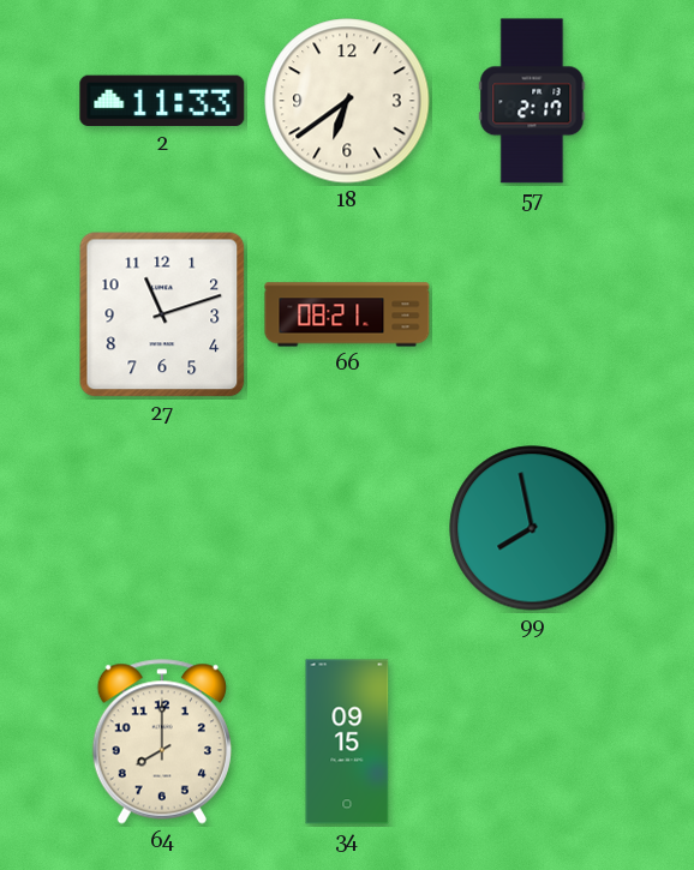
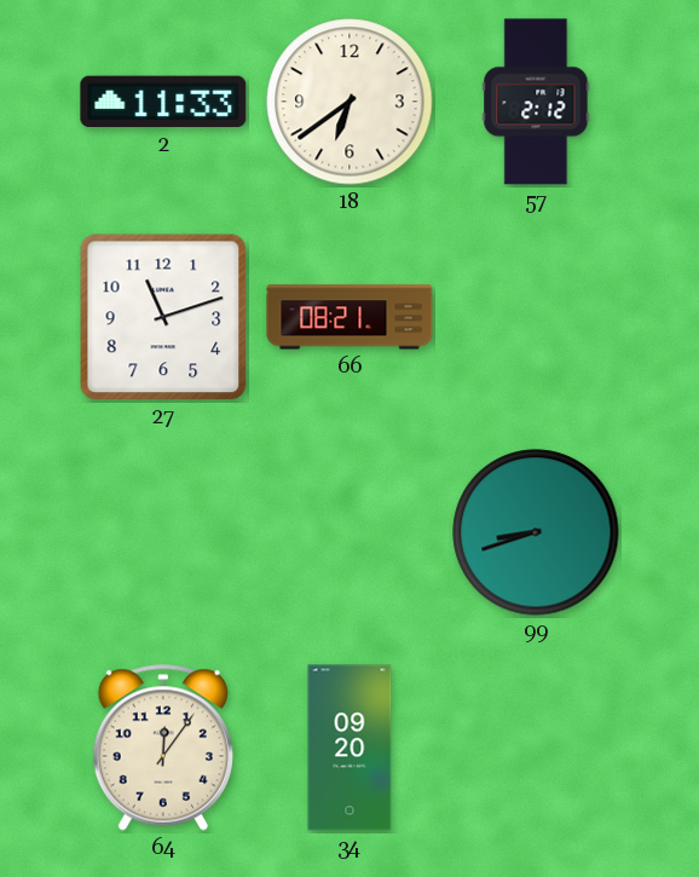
57: 2:17 -> 2:12
99: 7:58 -> 8:42
64: 8:00 -> 12:06
34: 09:15 -> 09:20
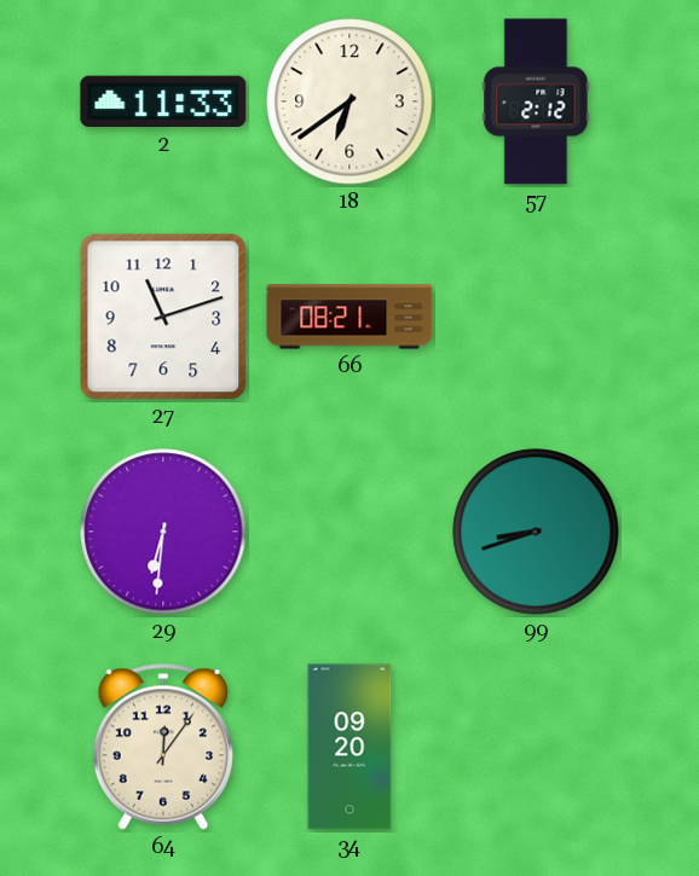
29: none -> 6:31
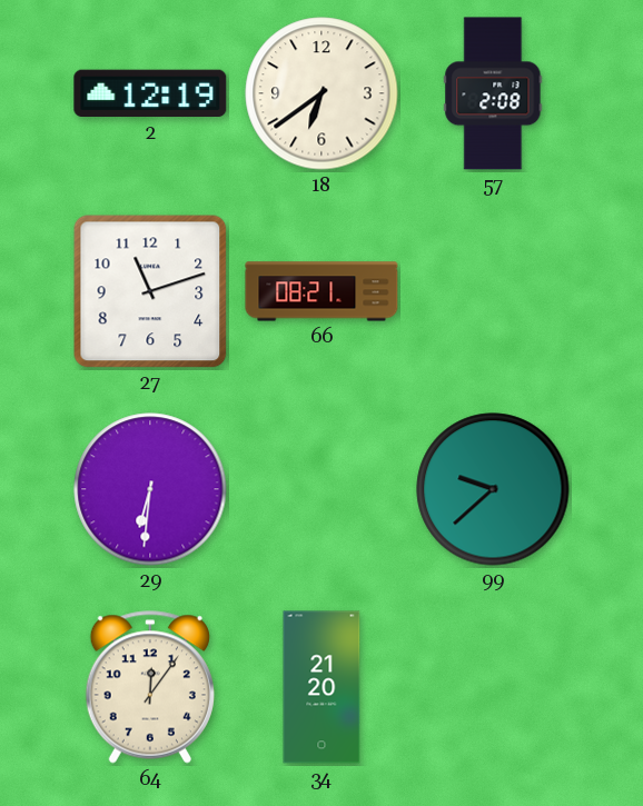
2: 11:33 -> 12:19
57: 2:12 -> 2:08
99: 8:42 -> 9:38
34: 09:20 -> 21:20
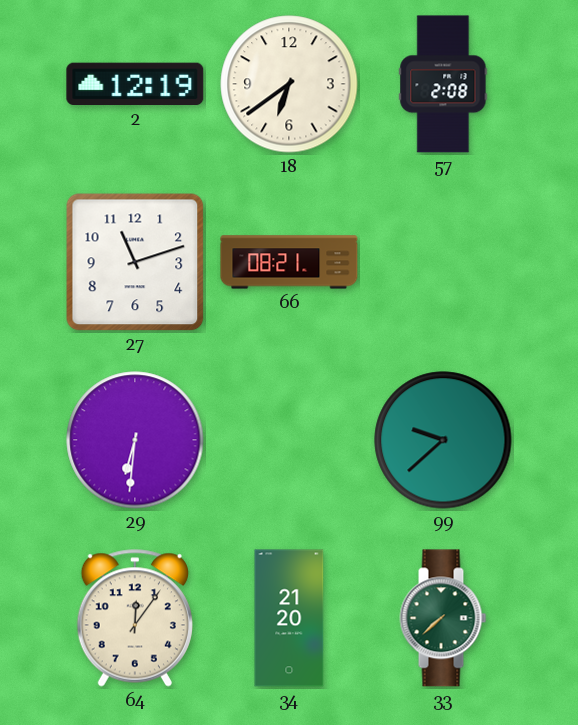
33: none -> 7:38
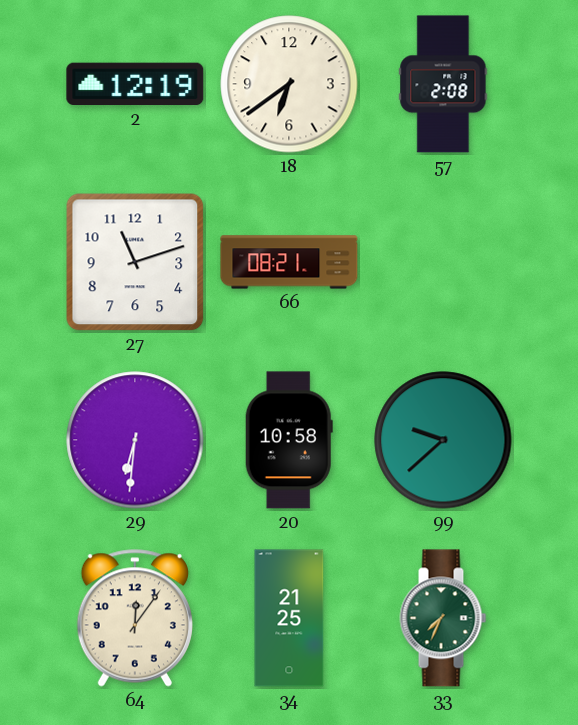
20: none -> 10:58
34: 21:20 -> 21:25
33: 7:38 -> 7:34
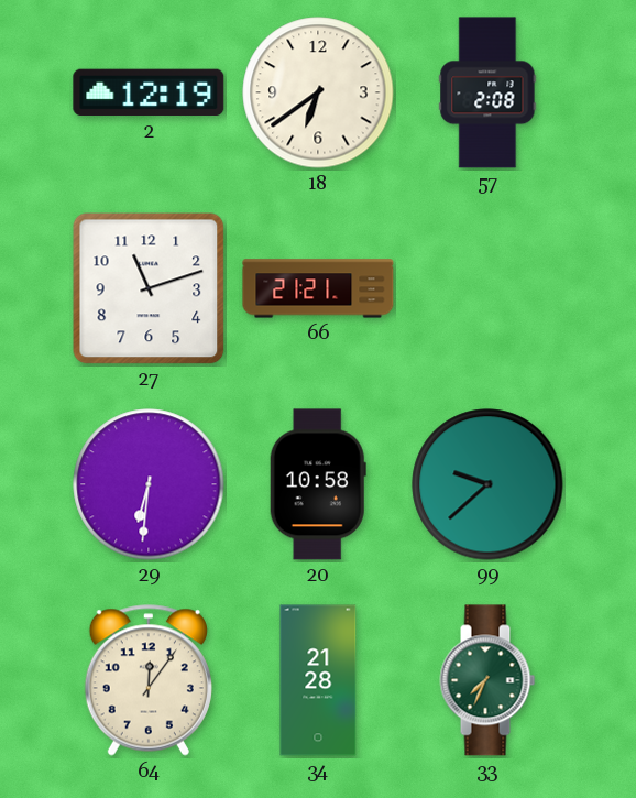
66: 08:21 -> 21:21
34: 21:25 -> 21:28
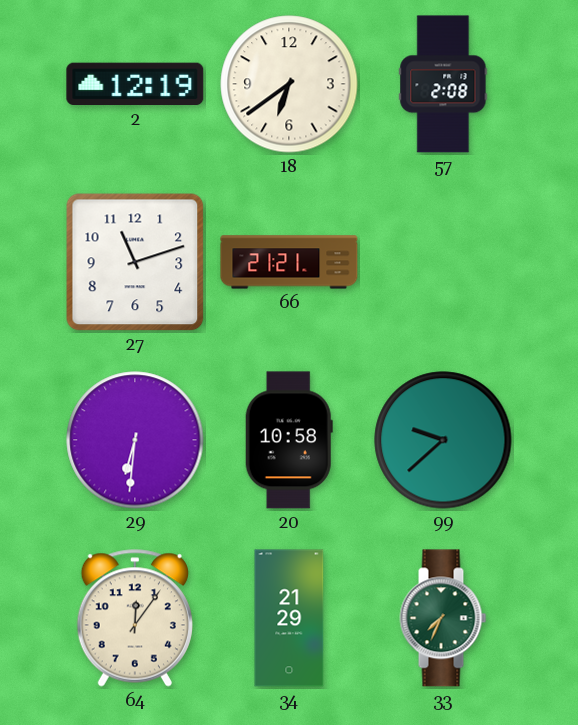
34: 21:28 -> 21:29
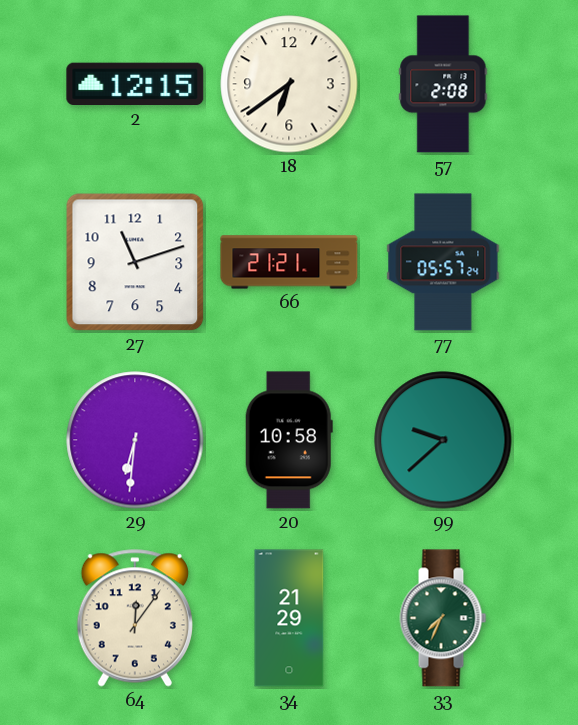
2: 12:19 -> 12:15
77: none -> 05:57
